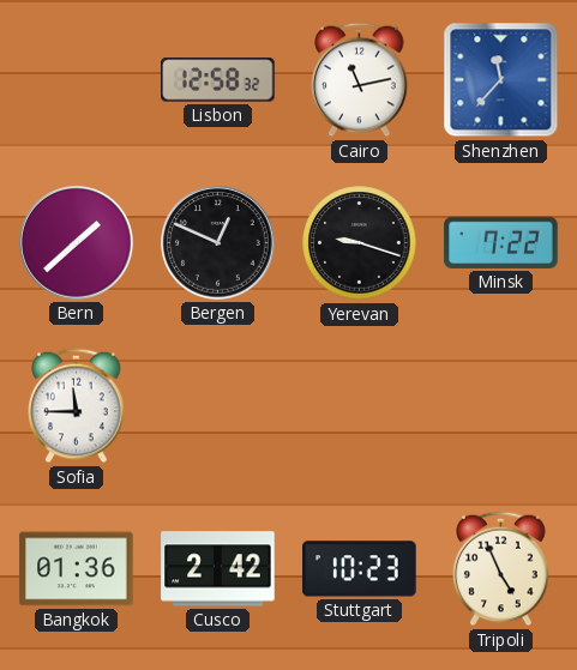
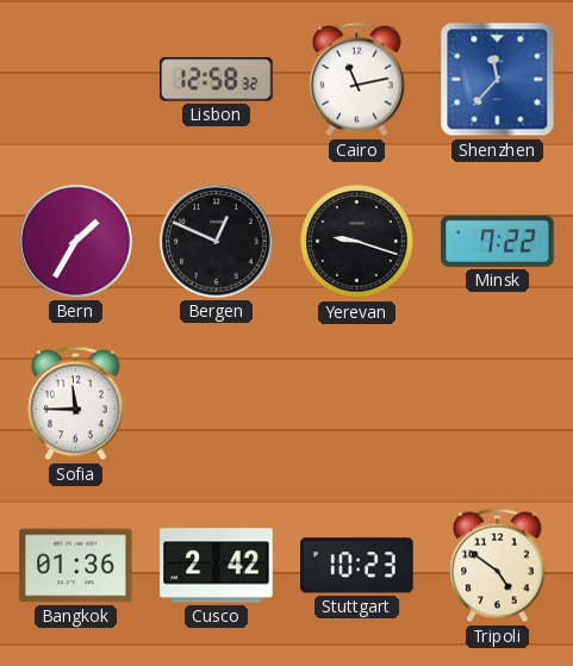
Bern: 1:38 -> 1:35
Tripoli: 4:56 -> 4:51
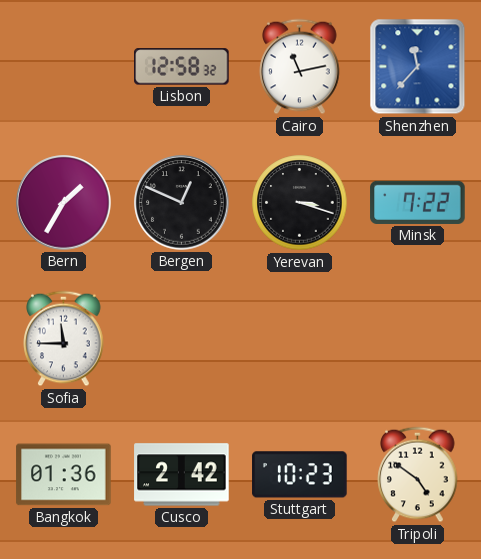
Yerevan: 9:18 -> 3:18
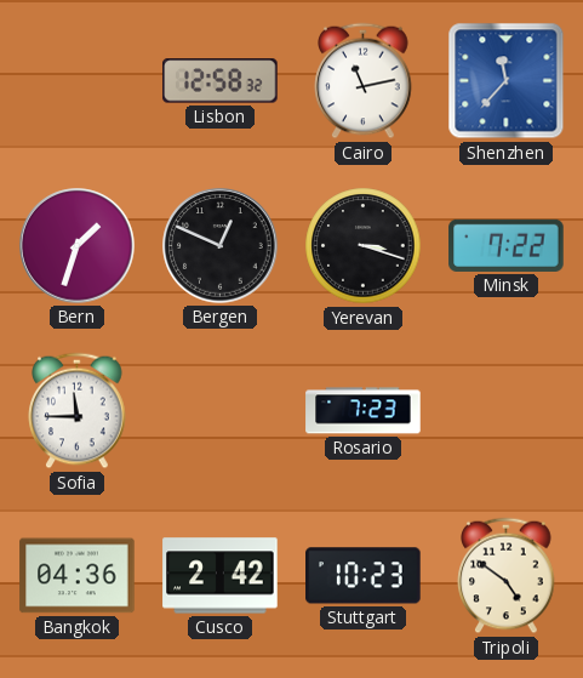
Bern: 1:35 -> 1:33
Rosario: none -> 7:23
Bangkok: 01:36 -> 04:36
